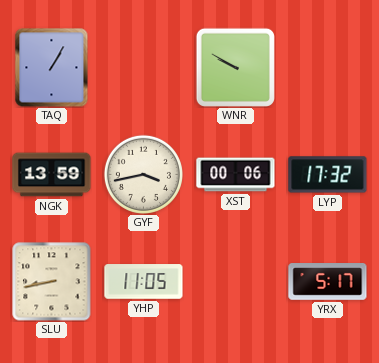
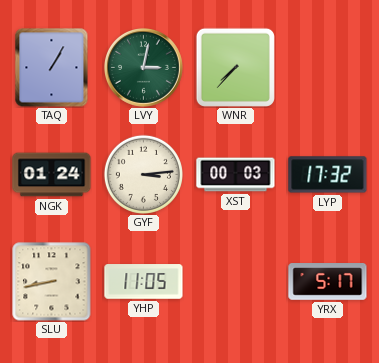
LVY: none -> 3:02
WNR: 9:50 -> 7:37
NGK: 13:59 -> 01:24
GYF: 3:43 -> 3:14
XST: 00:06 -> 00:03
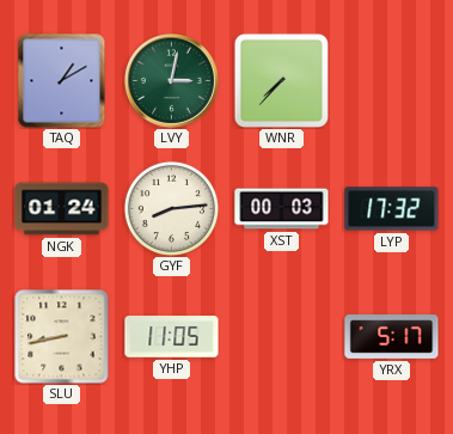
TAQ: 1:05 -> 1:10
GYF: 3:14 -> 8:14
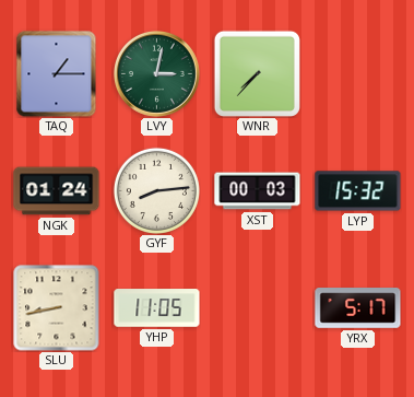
TAQ: 1:10 -> 1:15
LYP: 17:32 -> 15:32
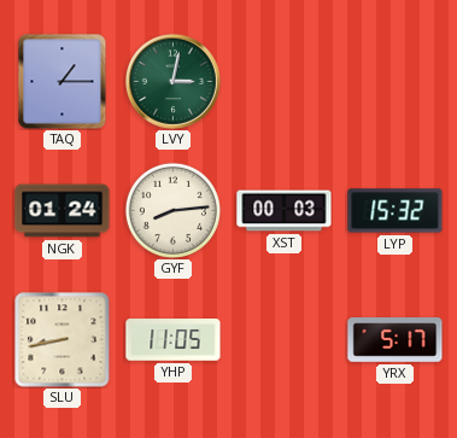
WNR: 7:37 -> none
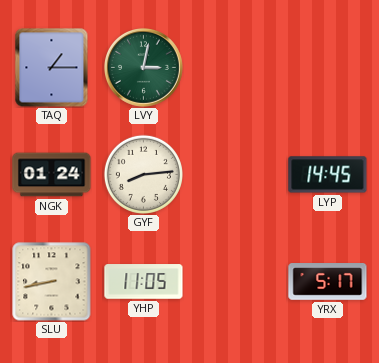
XST: 00:03 -> none
LYP: 15:32 -> 14:45
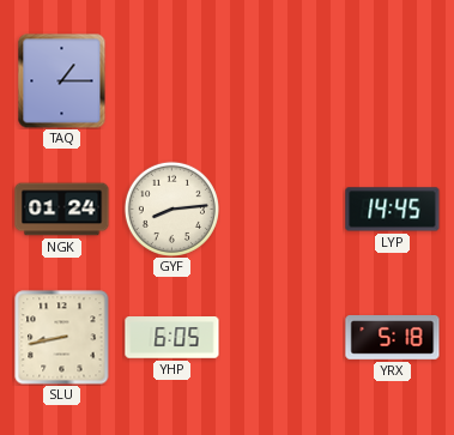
LVY: 3:02 -> none
YHP: 11:05 -> 6:05
YRX: 5:17 -> 5:18
